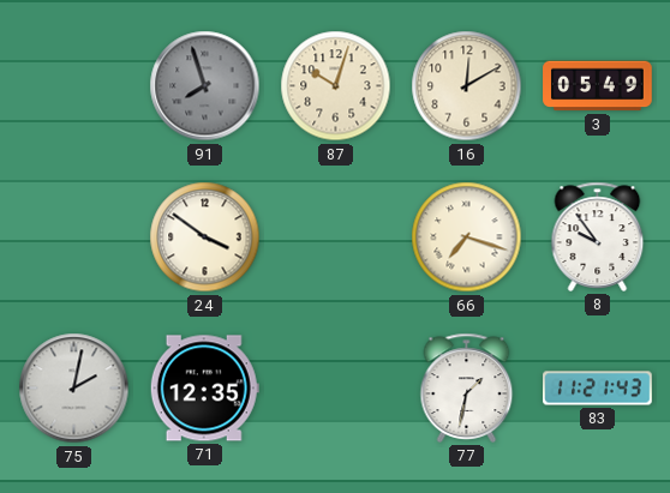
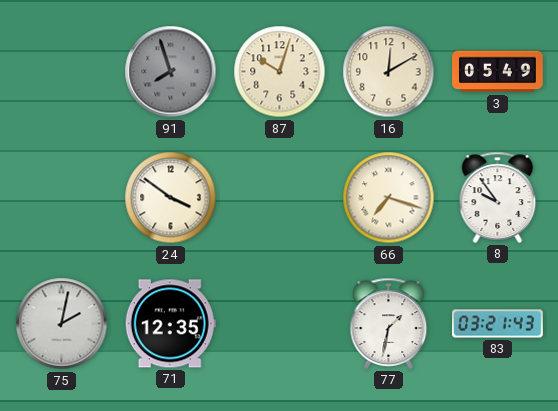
83: 11:21 -> 03:21
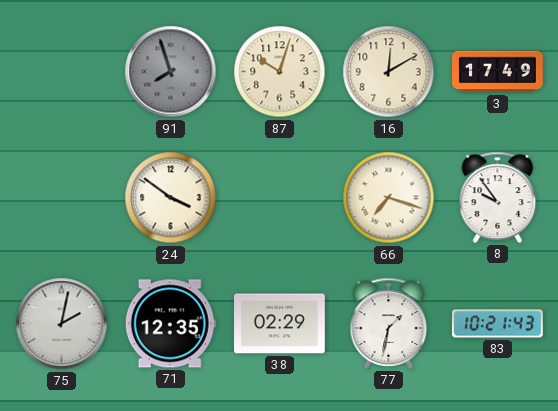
3: 05:49 -> 17:49
38: none -> 02:29
83: 03:21 -> 10:21
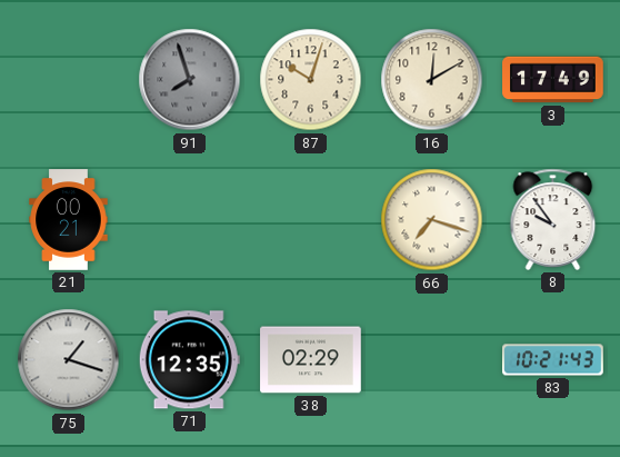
21: none -> 00:21
24: 3:51 -> none
75: 2:02 -> 1:18
77: 1:32 -> none
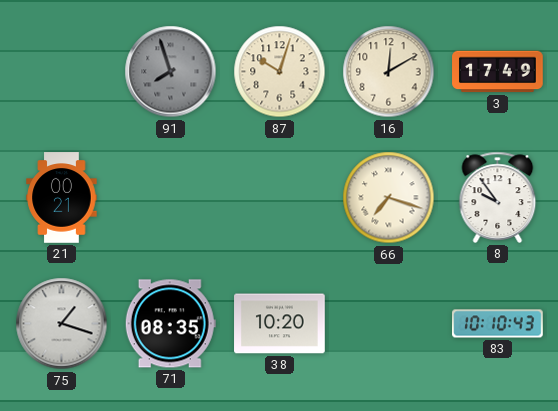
71: 12:35 -> 08:35
38: 02:29 -> 10:20
83: 10:21 -> 10:10
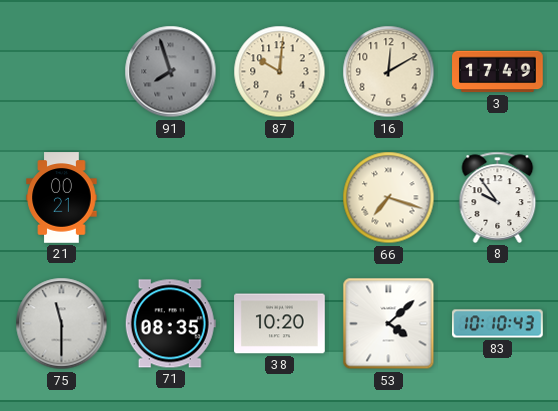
87: 10:03 -> 10:01
75: 1:18 -> 11:30
53: none -> 4:08
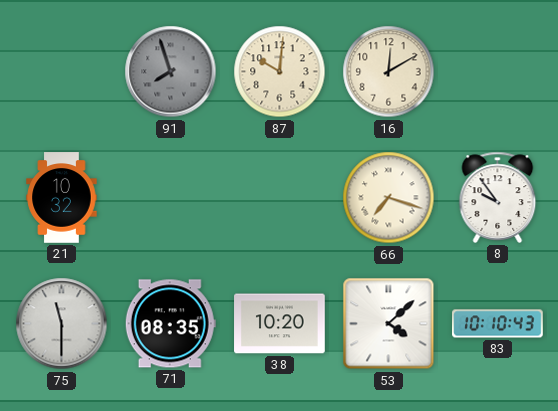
3: 17:49 -> none
21: 00:21 -> 10:32
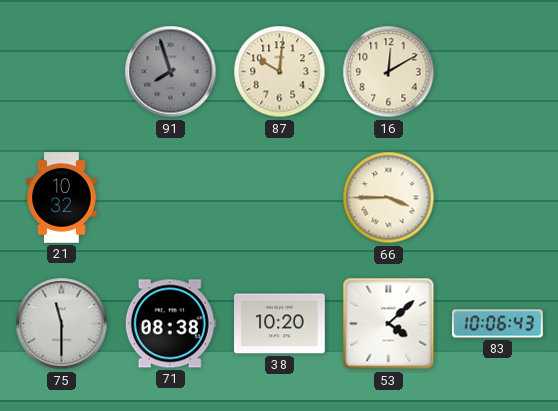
66: 7:18 -> 3:45
8: 9:54 -> none
71: 08:35 -> 08:38
83: 10:10 -> 10:06
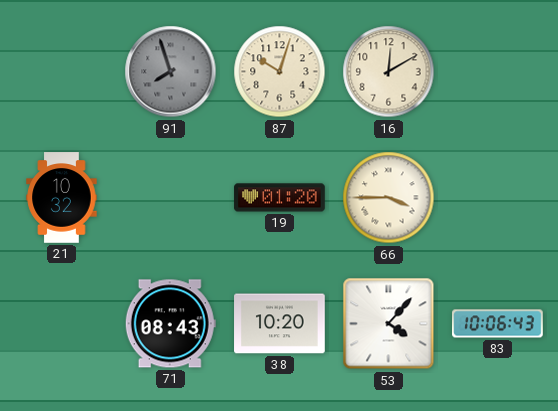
87: 10:01 -> 10:03
19: none -> 01:20
75: 11:30 -> none
71: 08:38 -> 08:43
53: 4:08 -> 4:07
